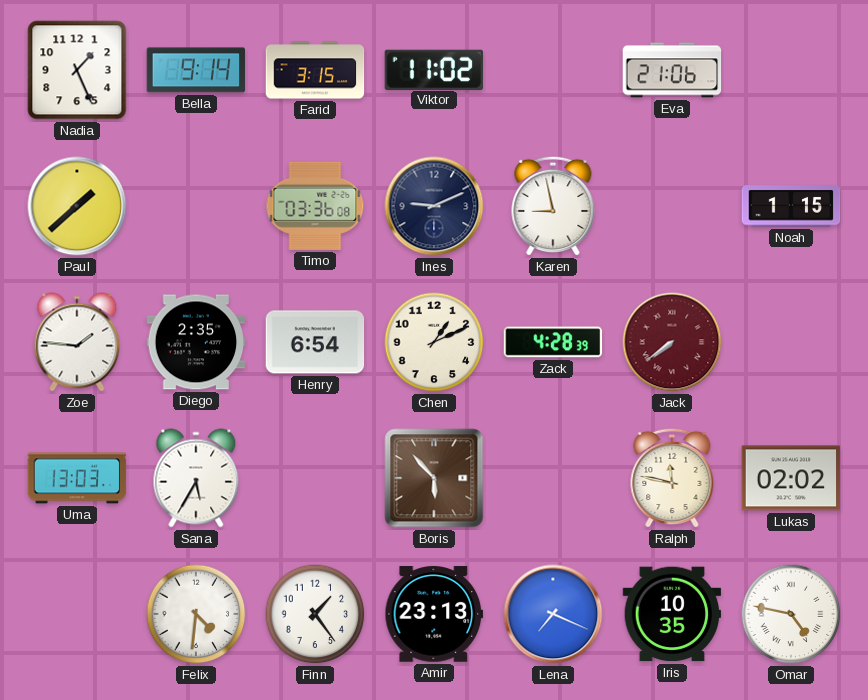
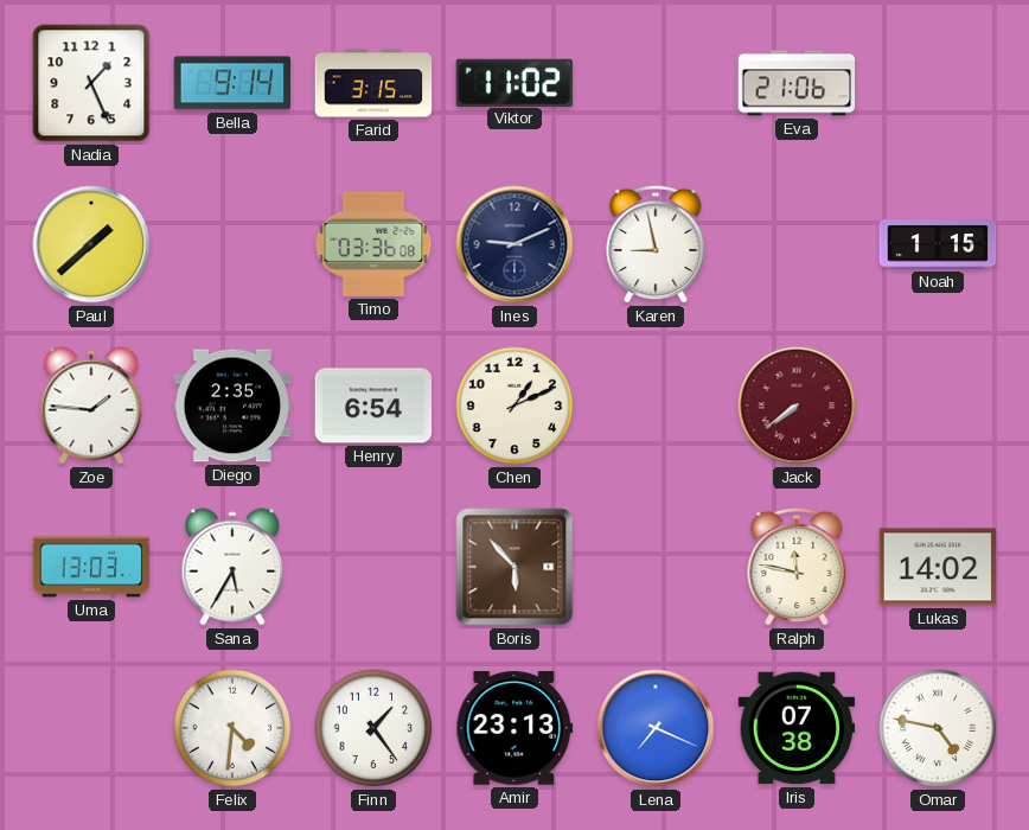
Zack: 4:28 -> none
Lukas: 02:02 -> 14:02
Iris: 10:35 -> 07:38
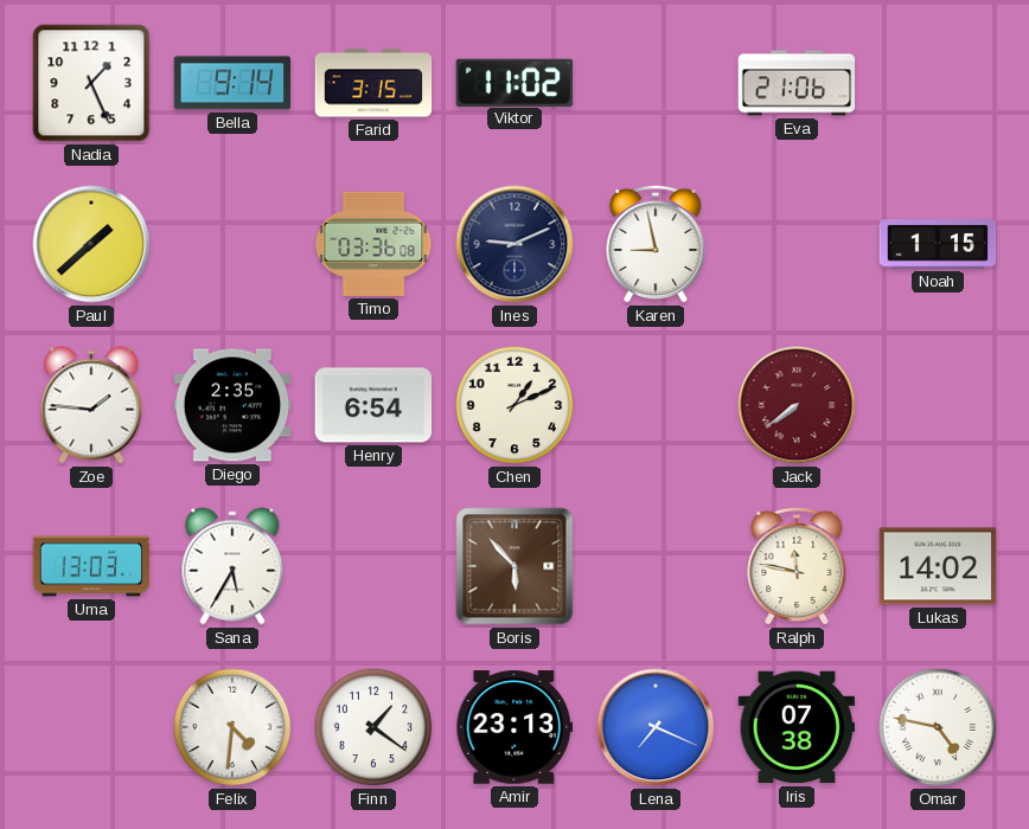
Finn: 1:24 -> 1:21
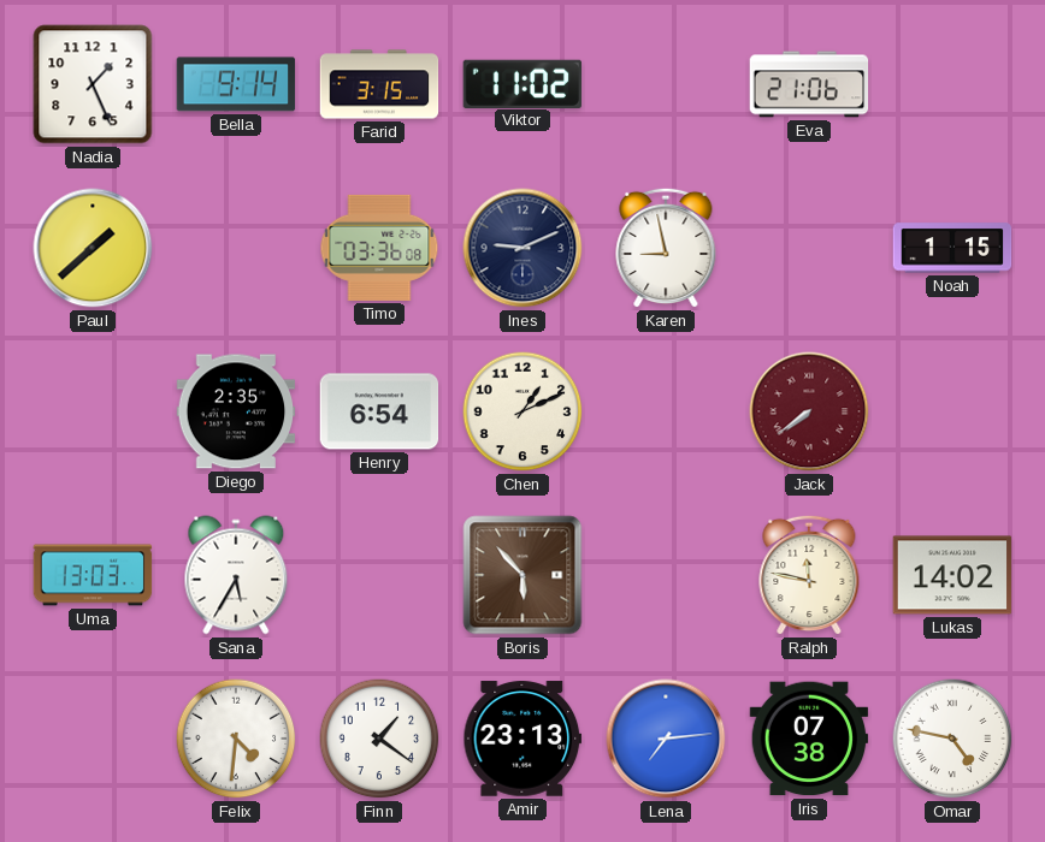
Zoe: 1:46 -> none
Lena: 7:19 -> 7:14
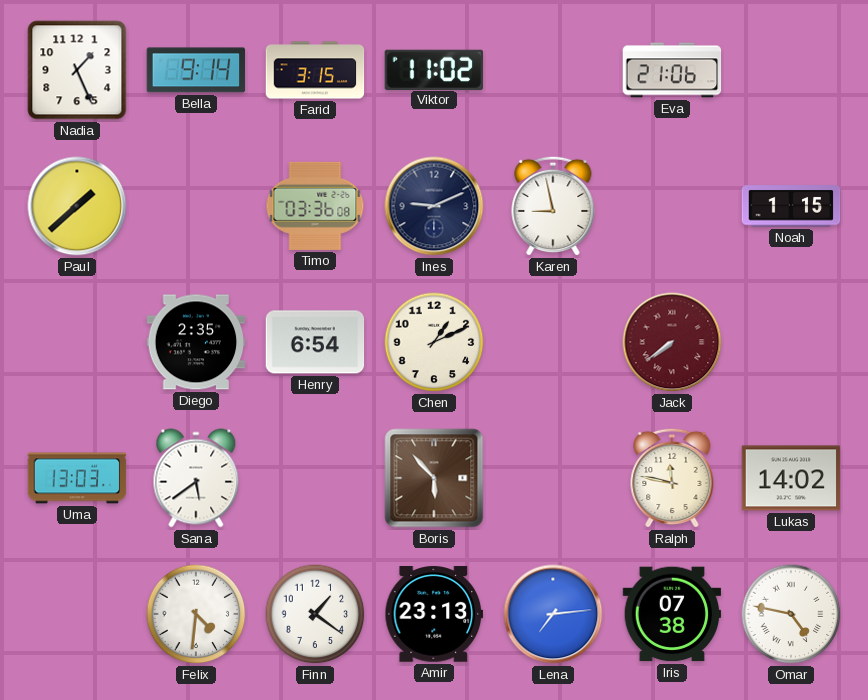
Sana: 5:35 -> 5:39
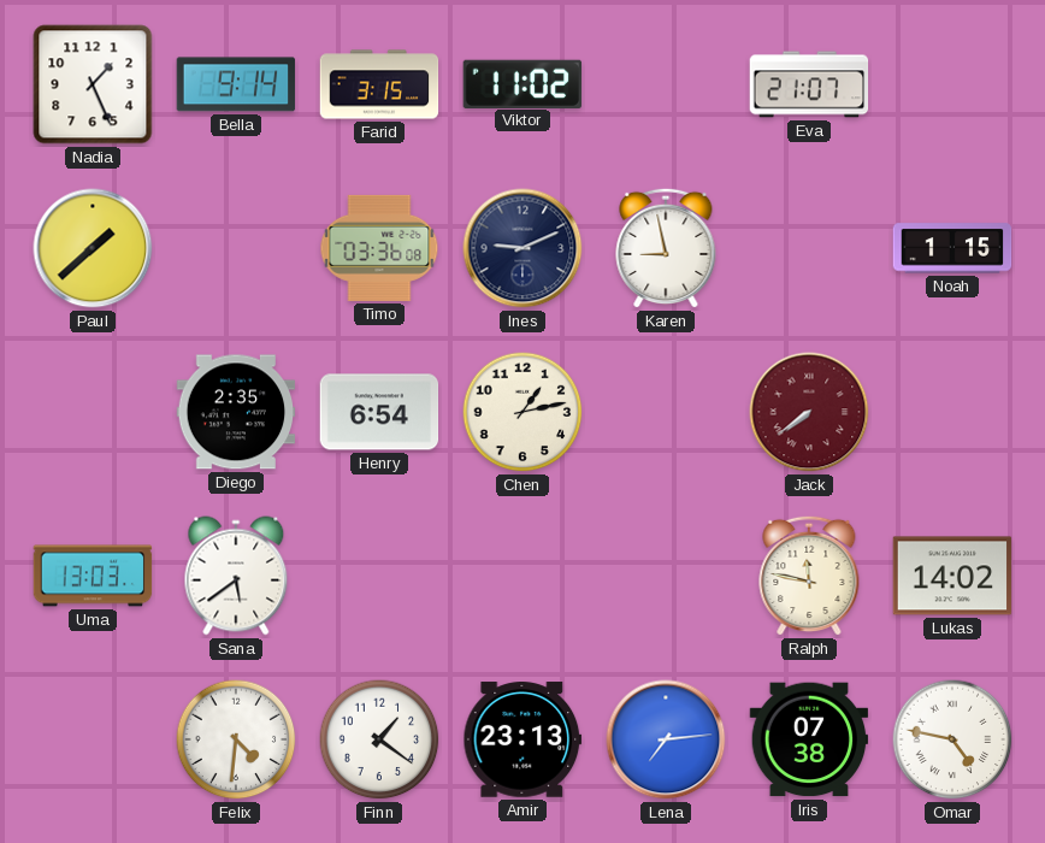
Eva: 21:06 -> 21:07
Chen: 1:11 -> 1:13
Boris: 5:53 -> none
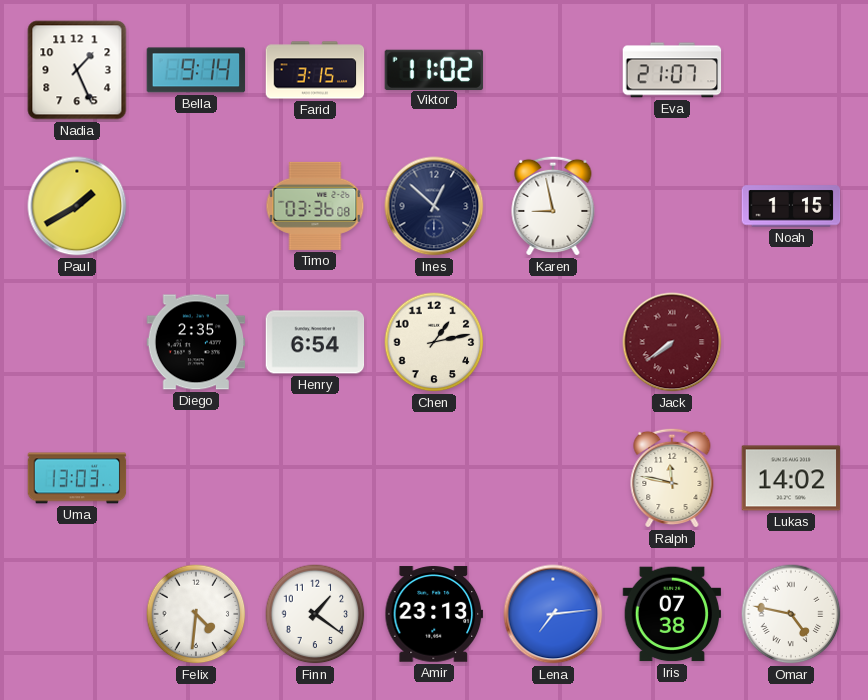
Paul: 1:38 -> 1:40
Ines: 9:11 -> 12:52
Sana: 5:39 -> none
